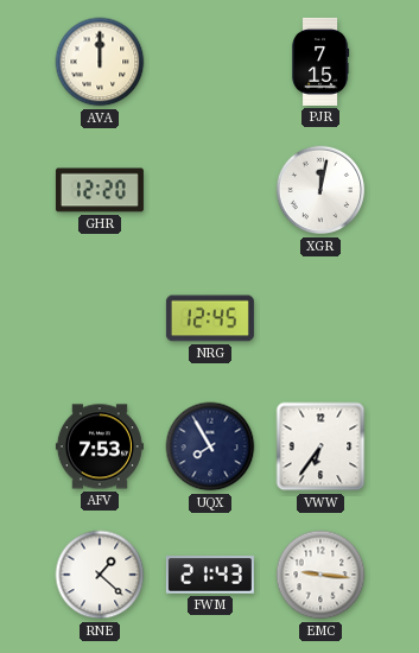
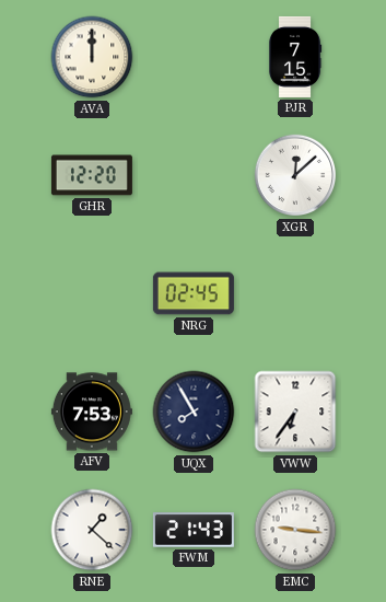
XGR: 12:02 -> 12:08
NRG: 12:45 -> 02:45
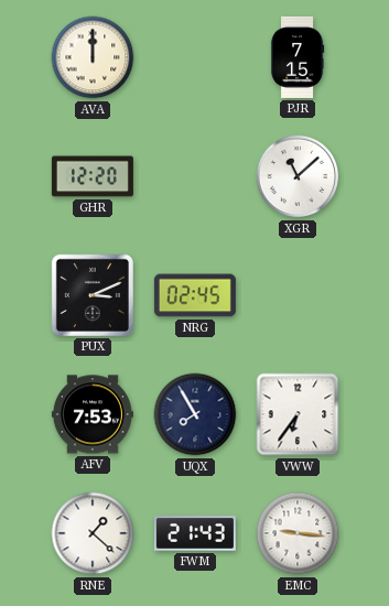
XGR: 12:08 -> 11:08
PUX: none -> 3:11
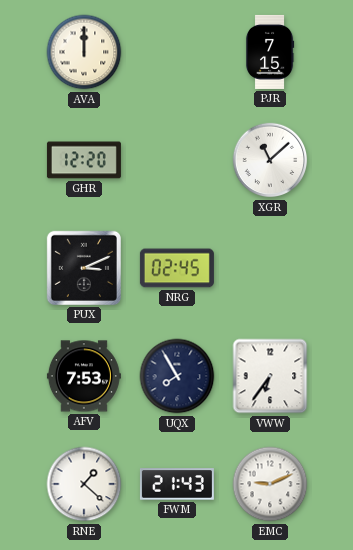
EMC: 9:16 -> 9:11
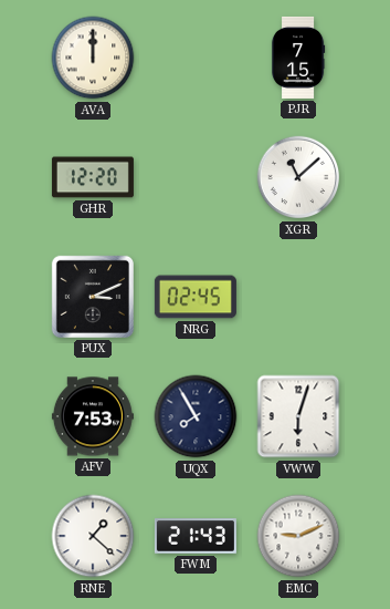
VWW: 6:36 -> 6:03
